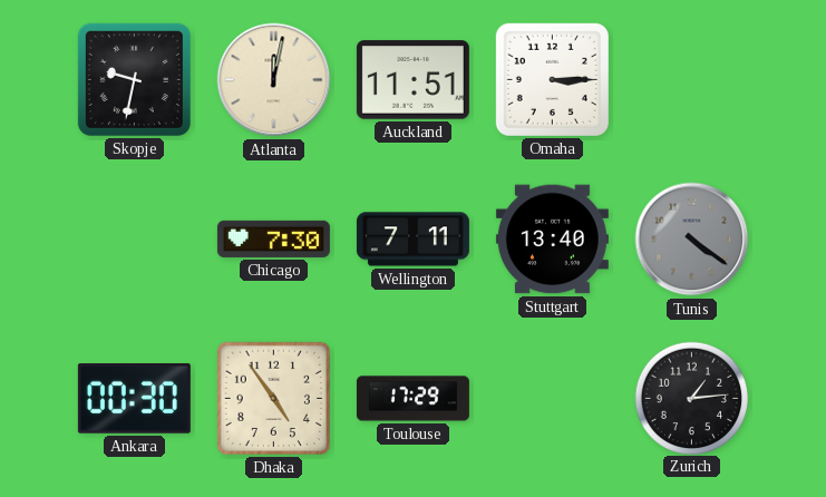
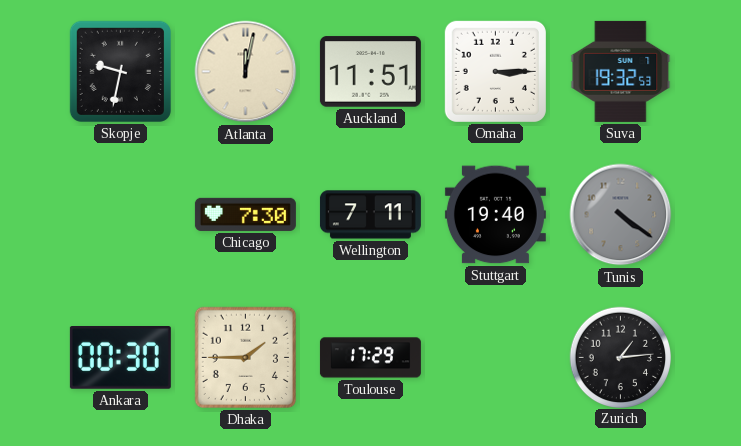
Suva: none -> 19:32
Stuttgart: 13:40 -> 19:40
Dhaka: 4:54 -> 1:45
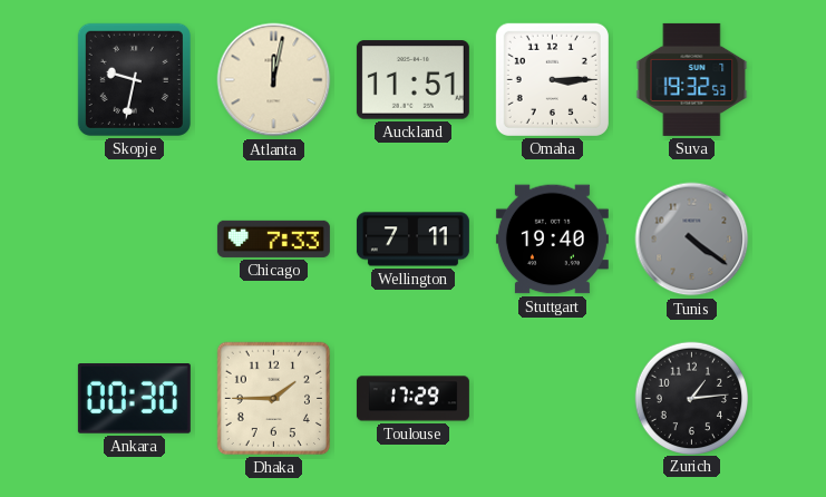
Chicago: 7:30 -> 7:33
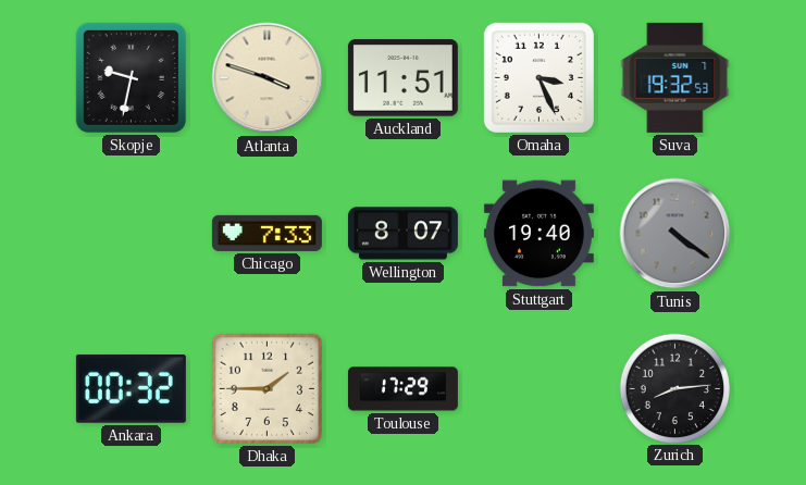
Atlanta: 12:02 -> 3:48
Omaha: 3:15 -> 3:26
Wellington: 7:11 -> 8:07
Ankara: 00:30 -> 00:32
Zurich: 1:14 -> 8:14
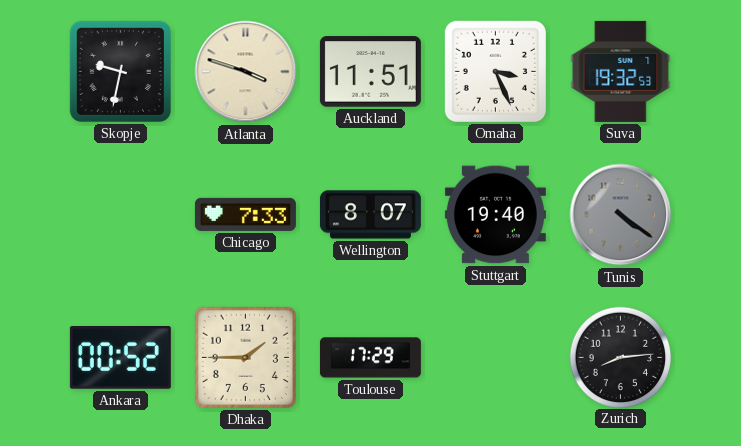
Ankara: 00:32 -> 00:52
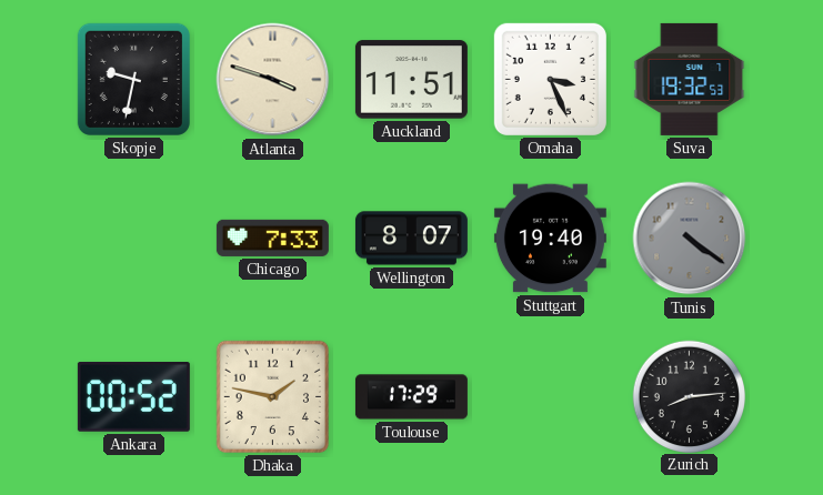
Dhaka: 1:45 -> 1:47
